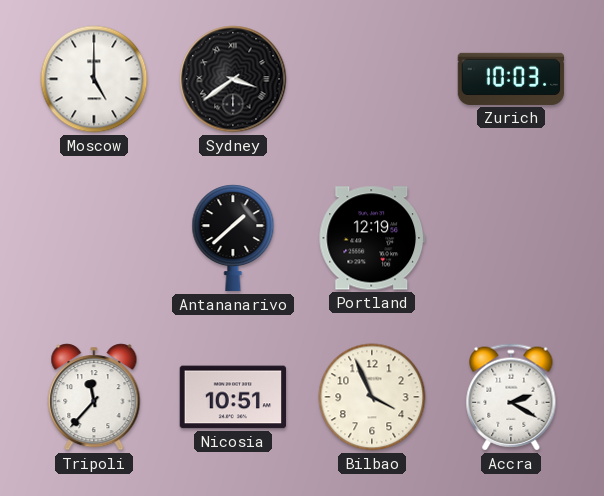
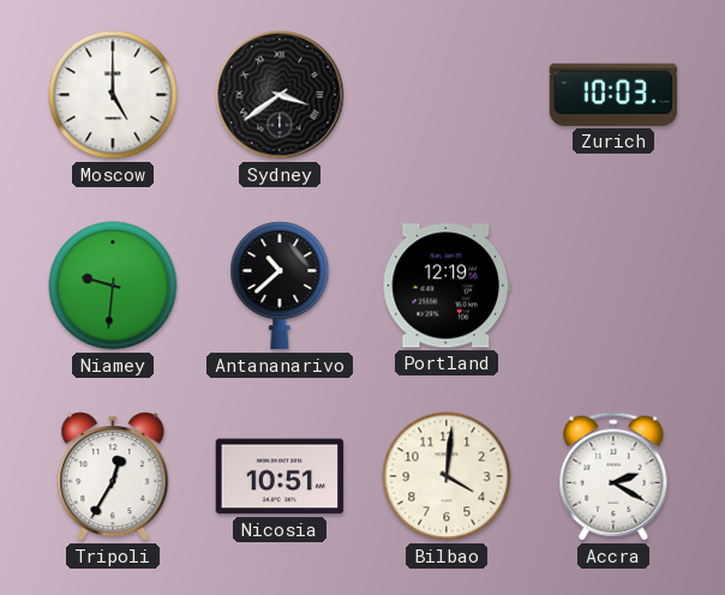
Niamey: none -> 9:31
Antananarivo: 1:38 -> 10:38
Tripoli: 11:37 -> 12:35
Bilbao: 3:56 -> 4:01
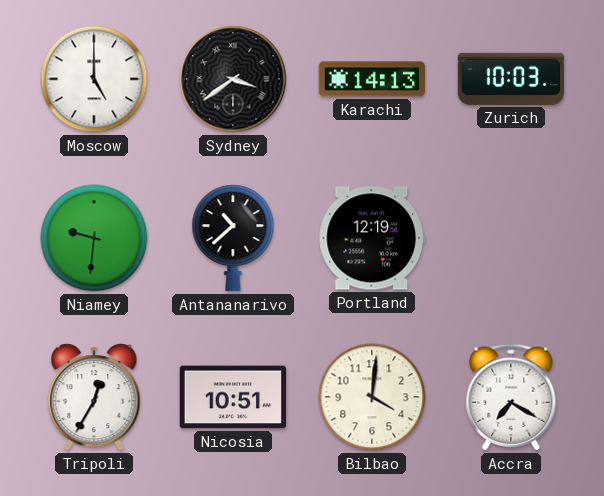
Karachi: none -> 14:13
Accra: 2:20 -> 7:20
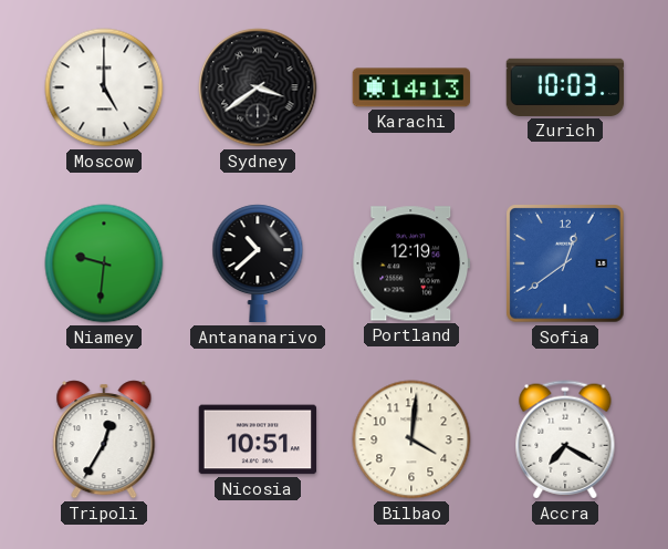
Sofia: none -> 12:39
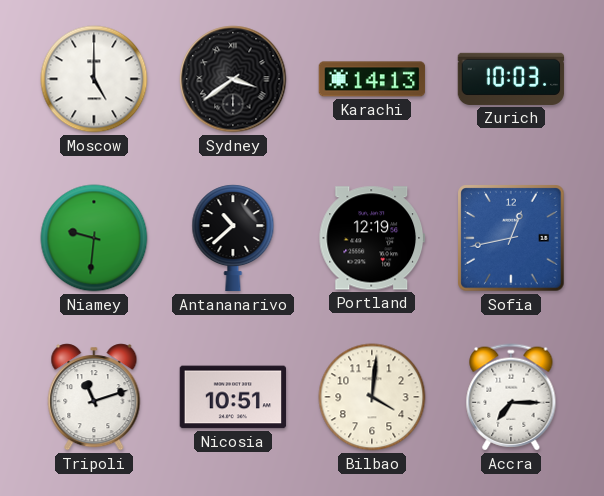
Sofia: 12:39 -> 12:43
Tripoli: 12:35 -> 11:12
Accra: 7:20 -> 7:15
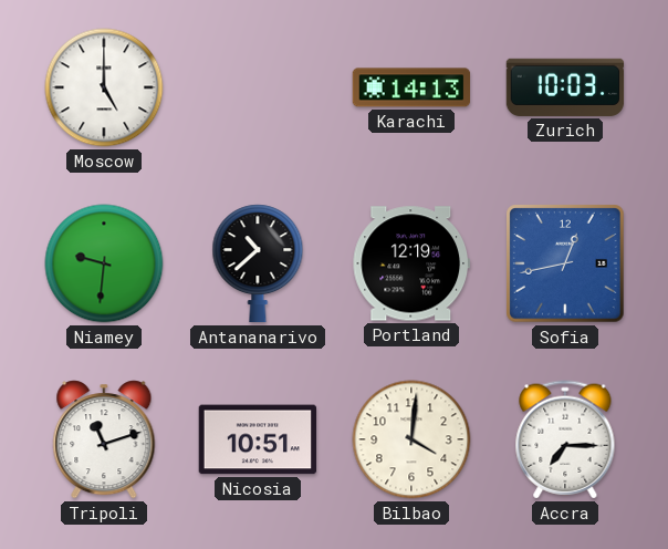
Sydney: 3:39 -> none
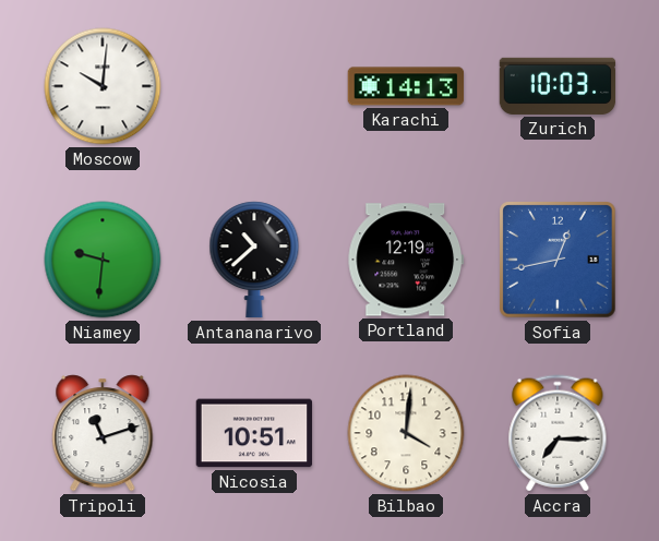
Moscow: 5:00 -> 10:01
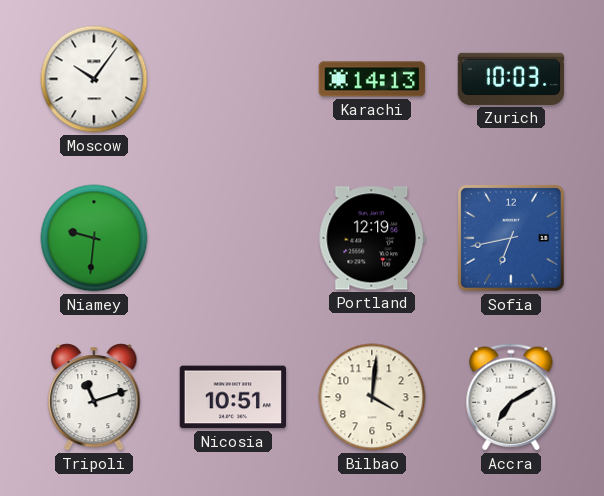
Moscow: 10:01 -> 10:06
Antananarivo: 10:38 -> none
Sofia: 12:43 -> 6:43
Accra: 7:15 -> 7:10
